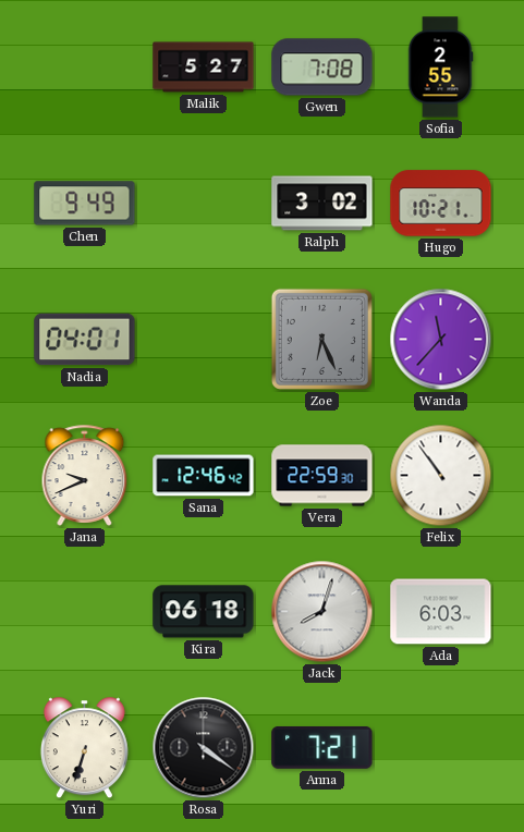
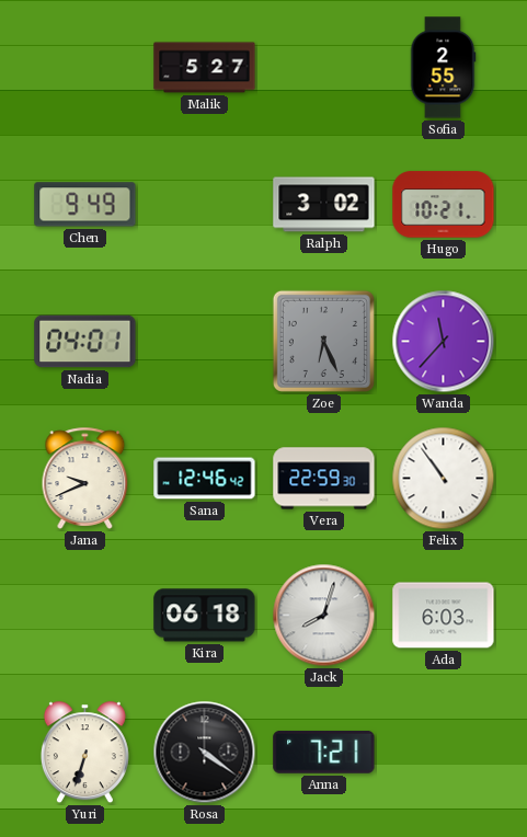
Gwen: 7:08 -> none
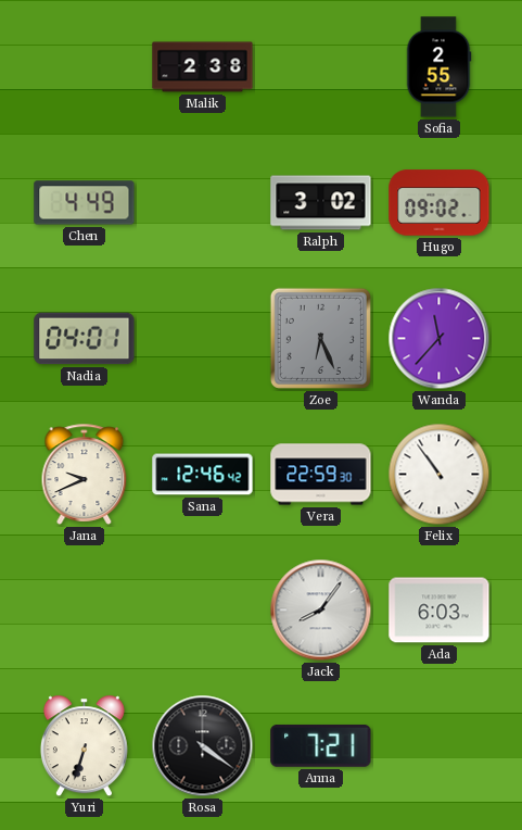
Malik: 5:27 -> 2:38
Chen: 9:49 -> 4:49
Hugo: 10:21 -> 09:02
Kira: 06:18 -> none
Jack: 8:03 -> 8:06
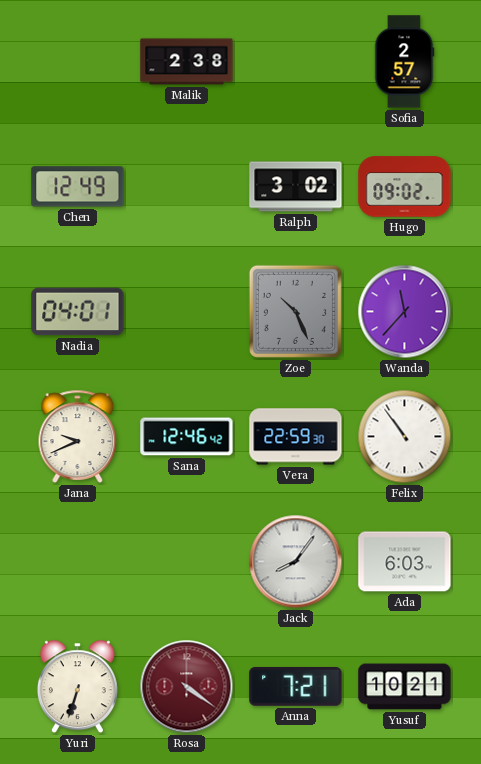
Sofia: 2:55 -> 2:57
Chen: 4:49 -> 12:49
Zoe: 6:26 -> 10:26
Rosa dial: black -> burgundy
Yusuf: none -> 10:21
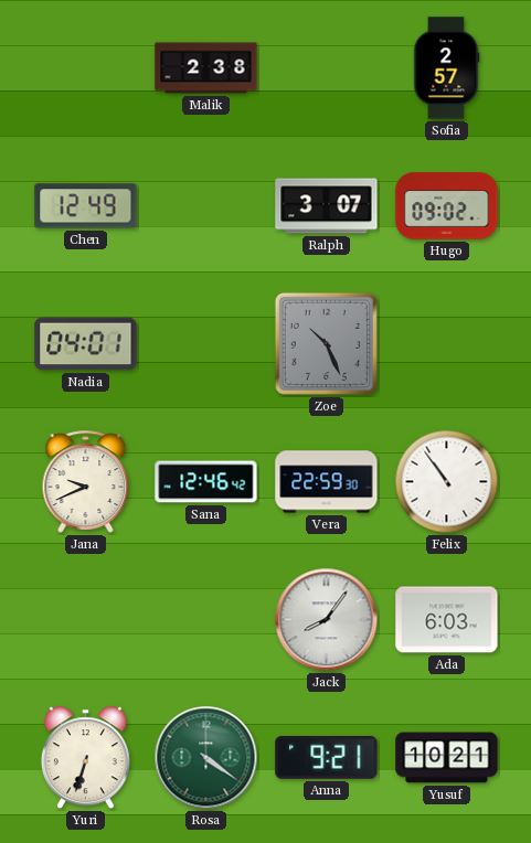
Ralph: 3:02 -> 3:07
Wanda: 11:37 -> none
Rosa dial: burgundy -> green
Anna: 7:21 -> 9:21
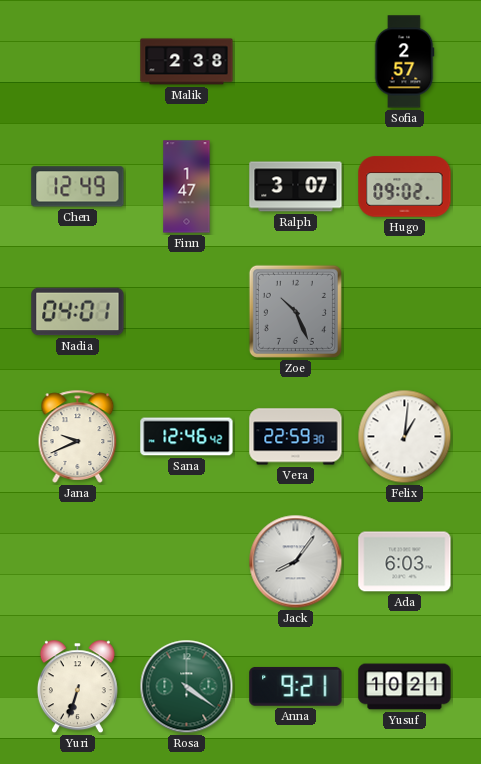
Finn: none -> 1:47
Felix: 10:54 -> 1:01
